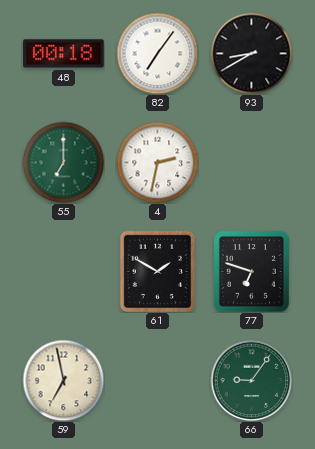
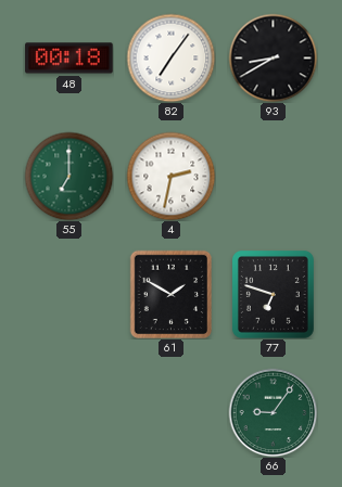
59: 6:58 -> none
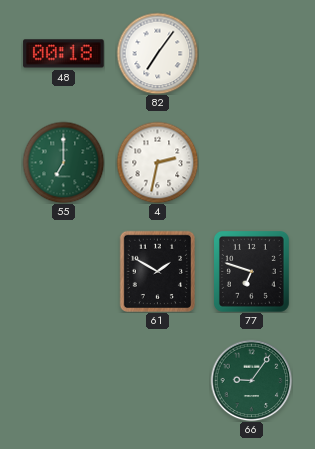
93: 8:40 -> none
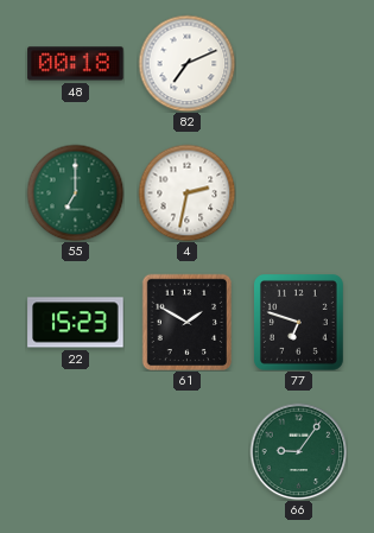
82: 7:06 -> 7:11
22: none -> 15:23
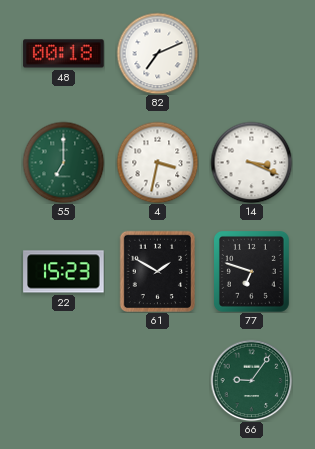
4: 2:32 -> 3:32
14: none -> 3:19
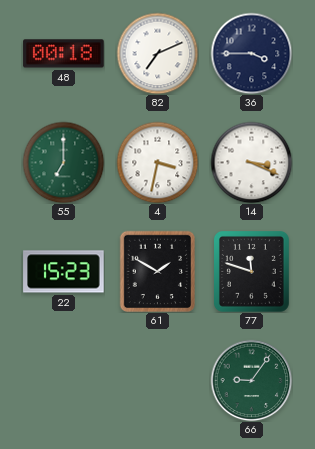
36: none -> 3:45
77: 6:48 -> 11:48
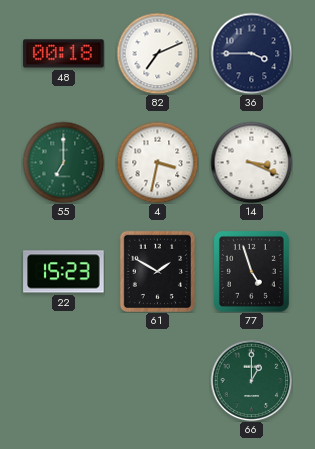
77: 11:48 -> 4:57
66: 9:06 -> 1:00
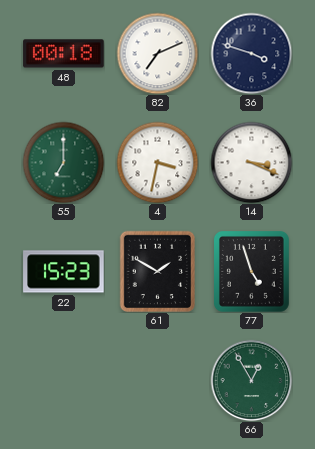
36: 3:45 -> 3:48
66: 1:00 -> 12:55
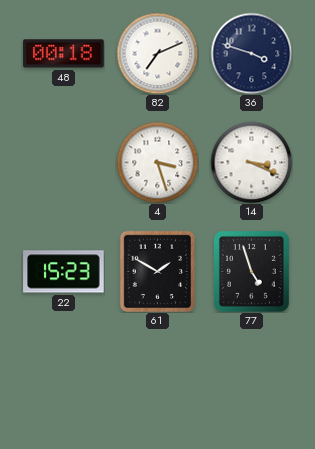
55: 7:00 -> none
4: 3:32 -> 3:27
66: 12:55 -> none
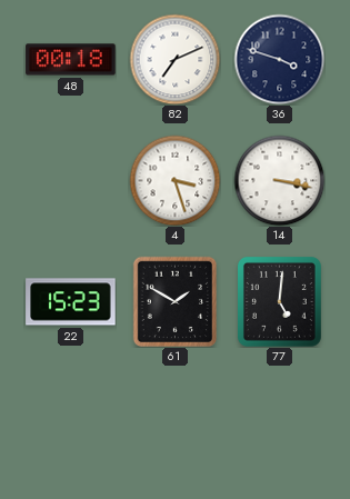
14: 3:19 -> 3:17
77: 4:57 -> 5:01
